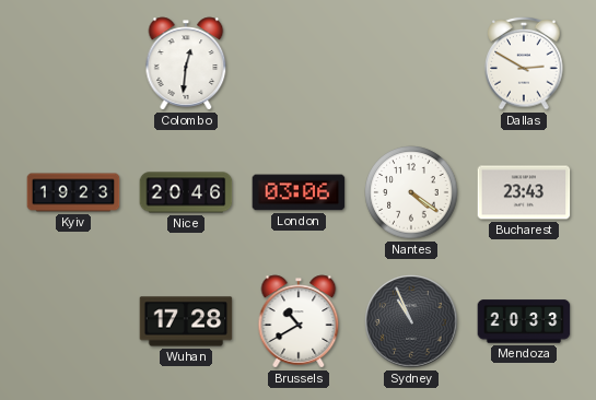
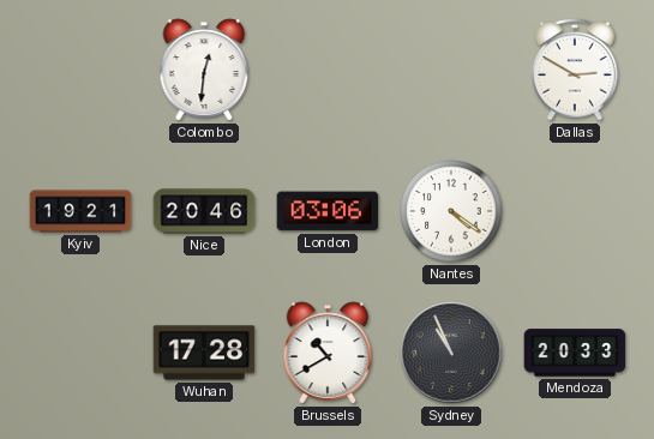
Kyiv: 19:23 -> 19:21
Bucharest: 23:43 -> none
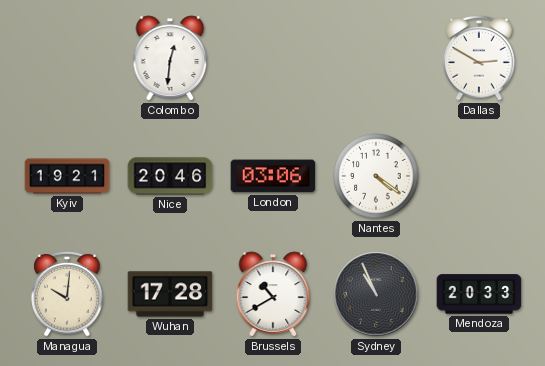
Managua: none -> 10:01
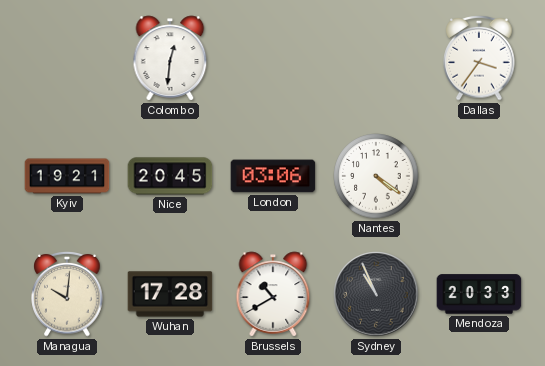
Dallas: 2:50 -> 3:36
Nice: 20:46 -> 20:45
